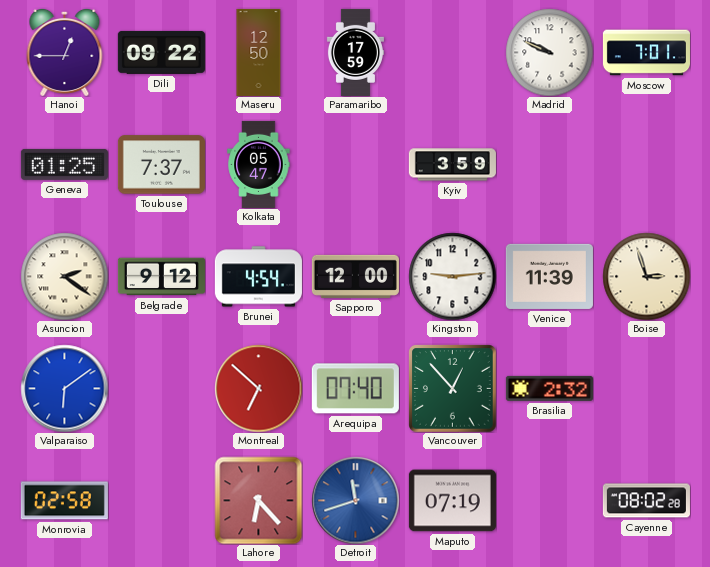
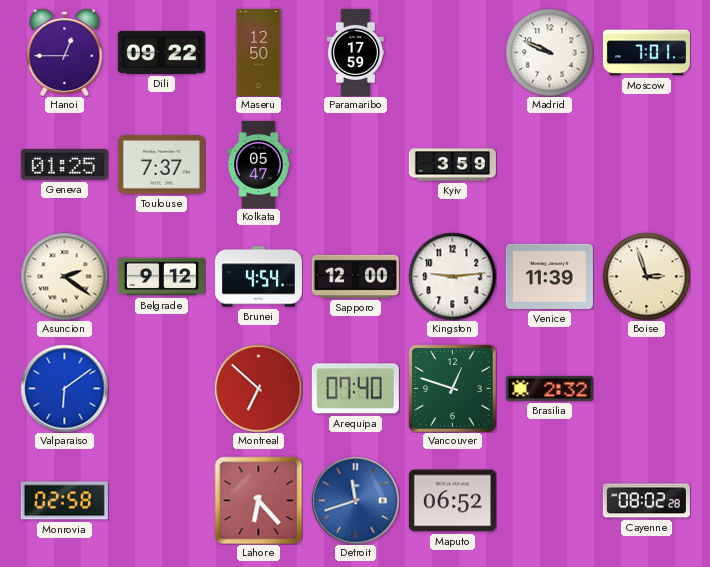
Vancouver: 12:53 -> 12:48
Maputo: 07:19 -> 06:52
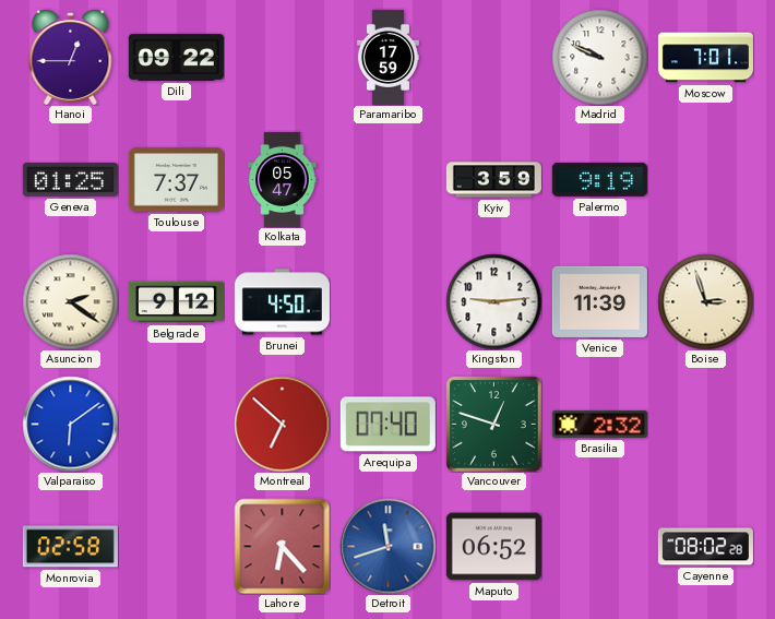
Maseru: 12:50 -> none
Palermo: none -> 9:19
Brunei: 4:54 -> 4:50
Sapporo: 12:00 -> none
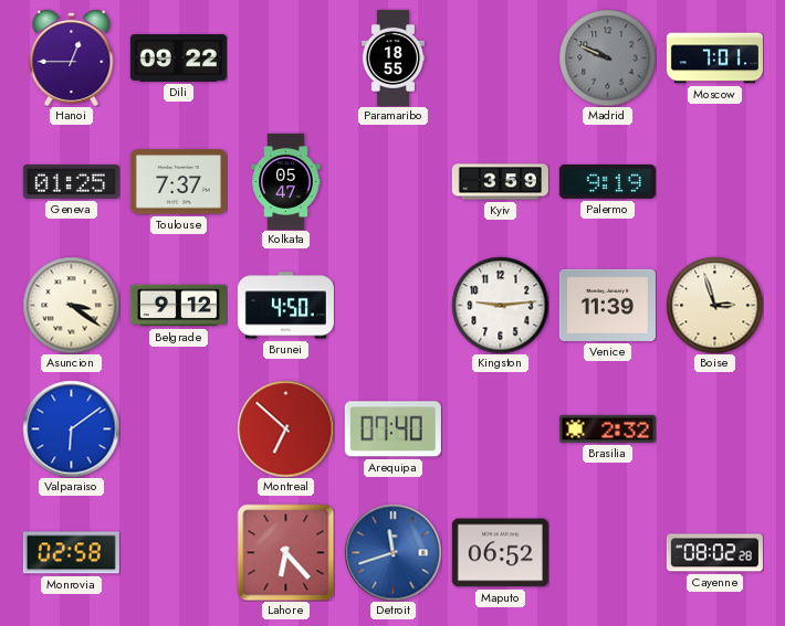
Paramaribo: 17:59 -> 18:55
Madrid dial: white -> grey
Asuncion: 2:21 -> 3:21
Vancouver: 12:48 -> none
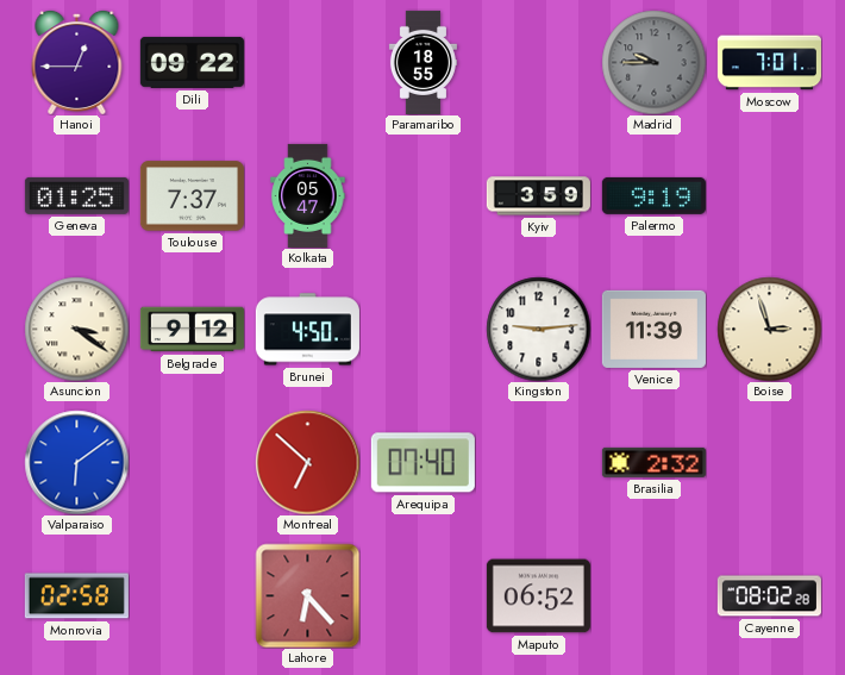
Madrid: 9:49 -> 9:45
Detroit: 11:42 -> none
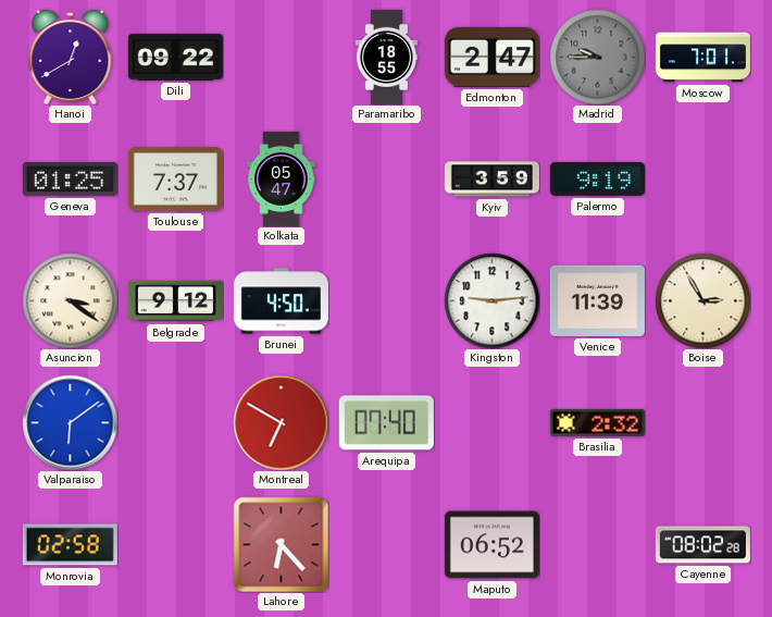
Hanoi: 12:45 -> 12:40
Edmonton: none -> 2:47
Boise: 2:57 -> 2:55
Montreal: 6:52 -> 6:50
